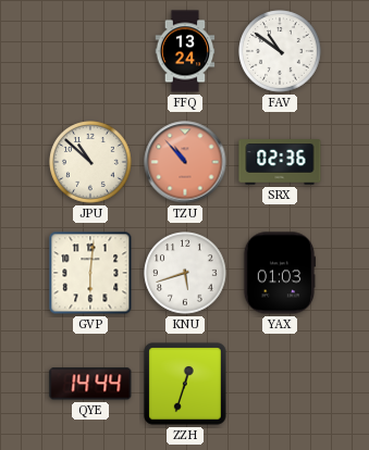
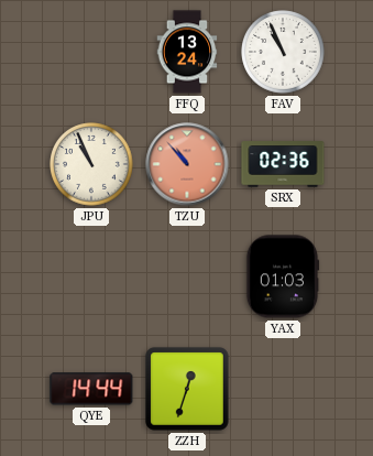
FAV: 10:51 -> 10:56
JPU: 10:52 -> 10:56
GVP: 6:01 -> none
KNU: 5:42 -> none
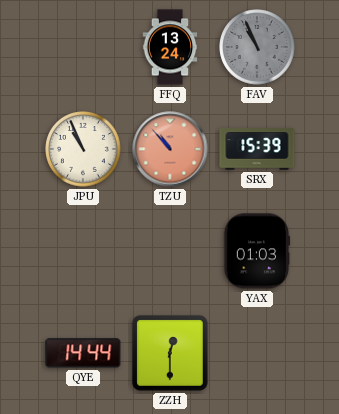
FAV dial: white -> grey
SRX: 02:36 -> 15:39
ZZH: 12:33 -> 12:30
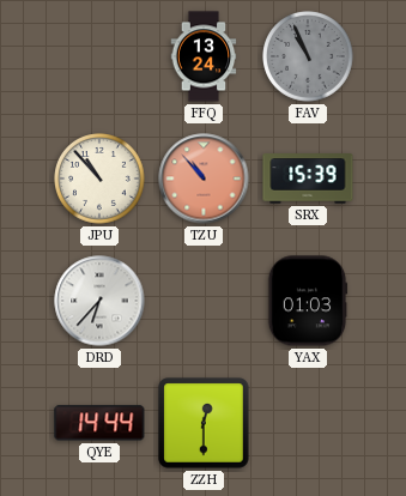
JPU: 10:56 -> 10:53
DRD: none -> 6:37
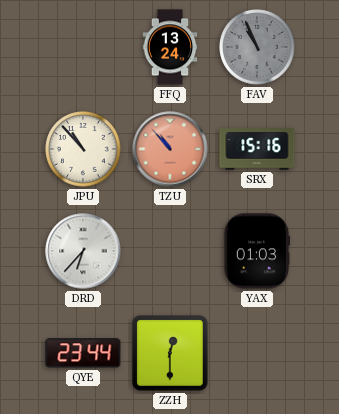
SRX: 15:39 -> 15:16
QYE: 14:44 -> 23:44
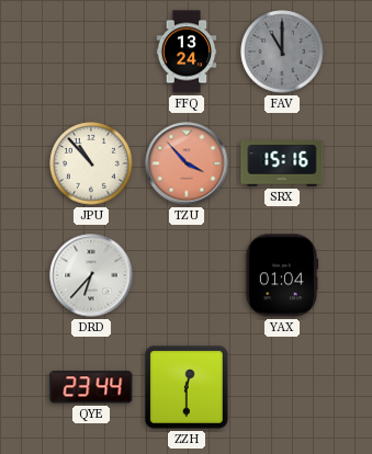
FAV: 10:56 -> 11:00
TZU: 10:53 -> 3:53
YAX: 01:03 -> 01:04
